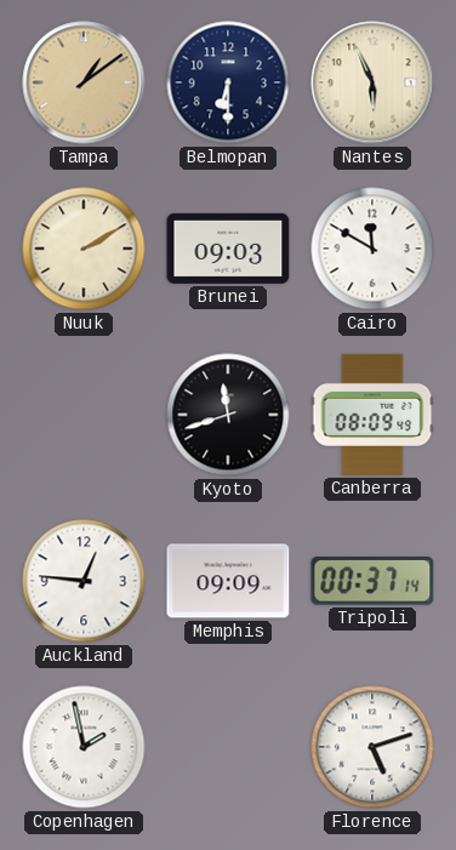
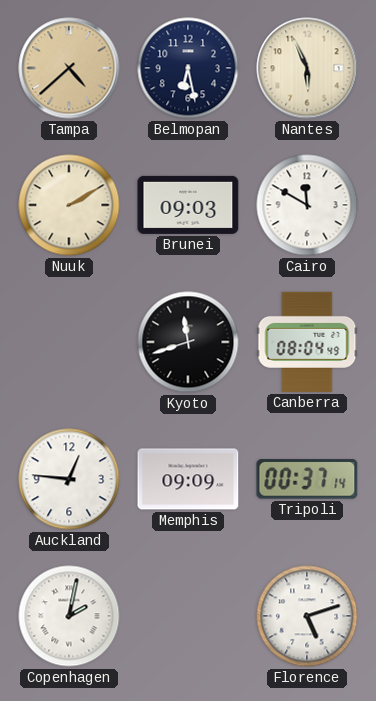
Tampa: 1:09 -> 4:38
Belmopan: 6:30 -> 6:28
Canberra: 08:09 -> 08:04
Copenhagen: 1:58 -> 2:02
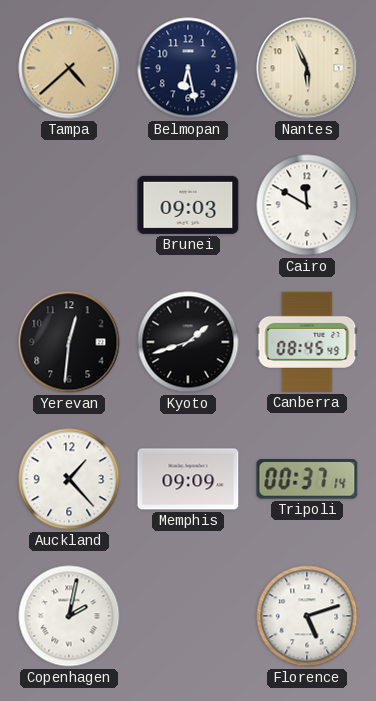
Nuuk: 2:10 -> none
Yerevan: none -> 12:31
Kyoto: 11:42 -> 1:42
Canberra: 08:04 -> 08:45
Auckland: 12:46 -> 1:23
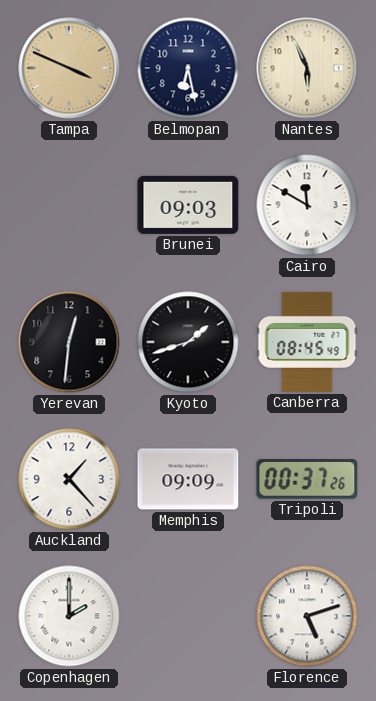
Tampa: 4:38 -> 3:49
Tripoli: 00:37:14 -> 00:37:26
Copenhagen: 2:02 -> 2:00
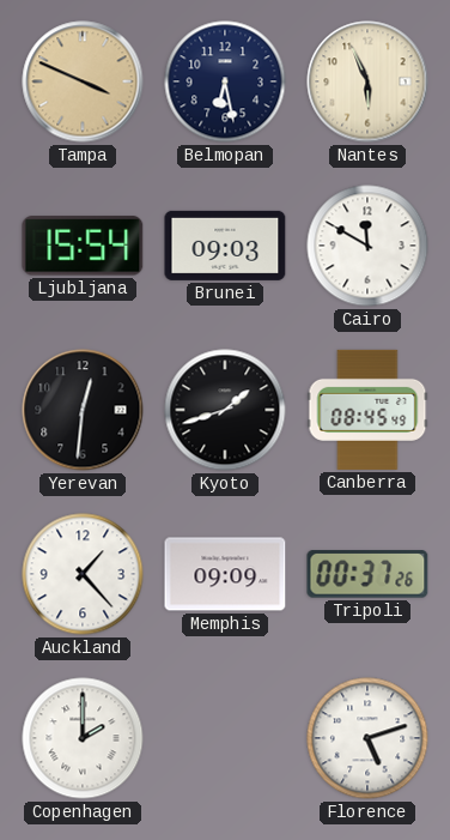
Ljubljana: none -> 15:54
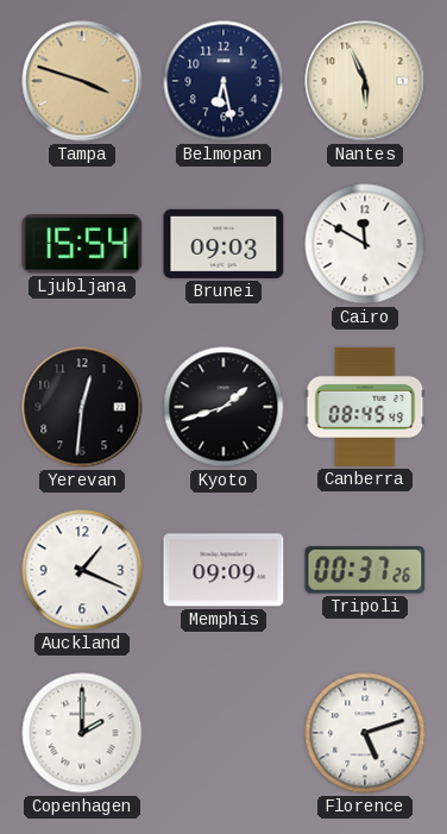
Tampa: 3:49 -> 3:48
Auckland: 1:23 -> 1:19
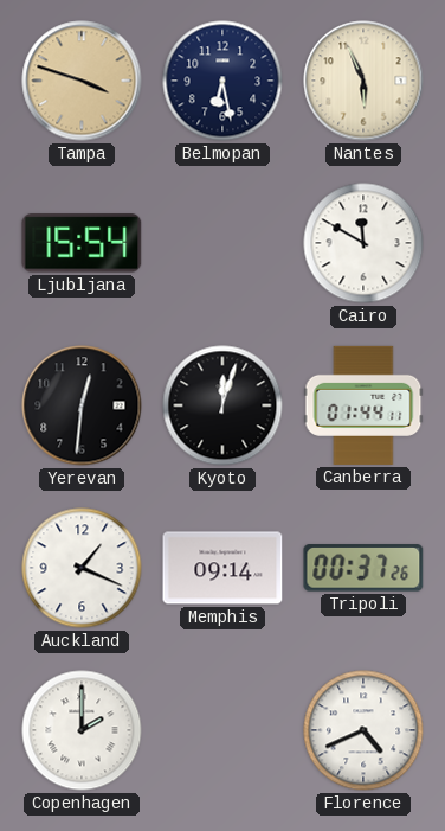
Brunei: 09:03 -> none
Kyoto: 1:42 -> 12:03
Canberra: 08:45 -> 01:44
Memphis: 09:09 -> 09:14
Florence: 5:12 -> 4:41
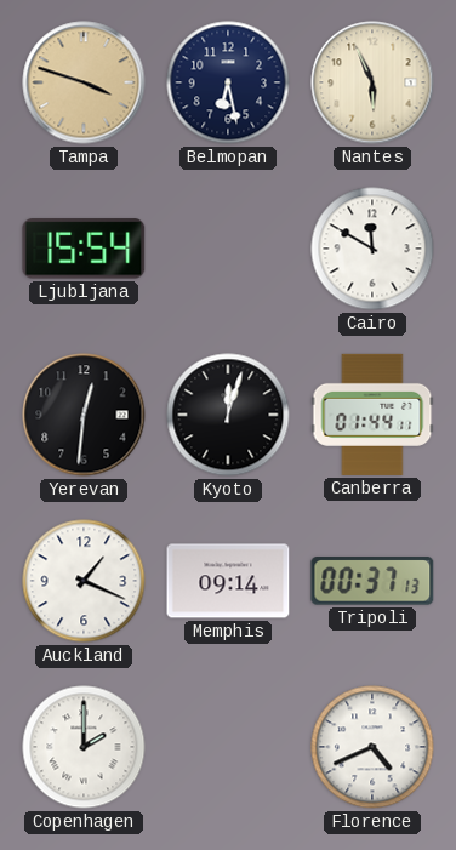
Tripoli: 00:37:26 -> 00:37:13
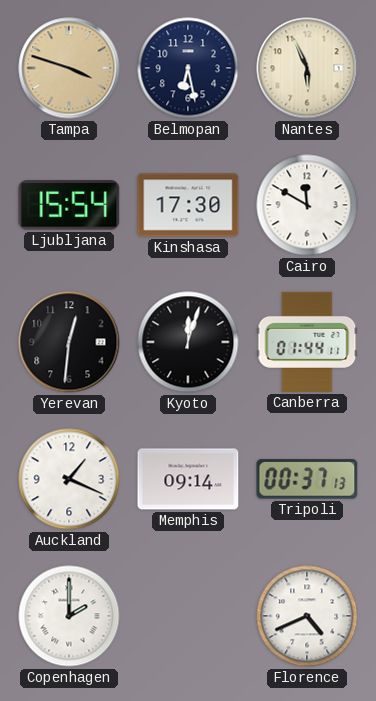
Kinshasa: none -> 17:30
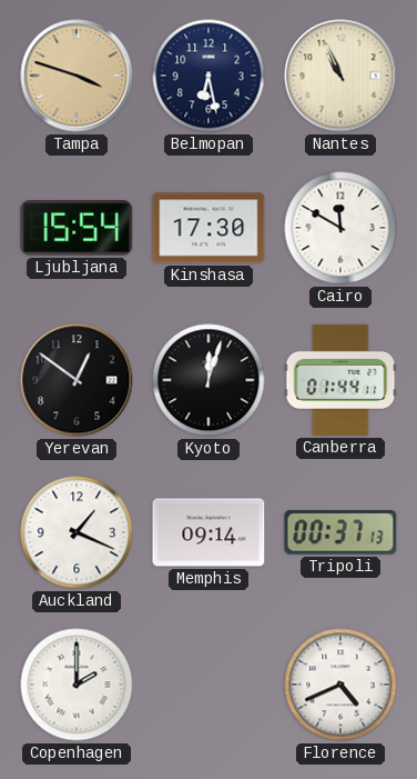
Nantes: 5:56 -> 10:56
Yerevan: 12:31 -> 12:51
